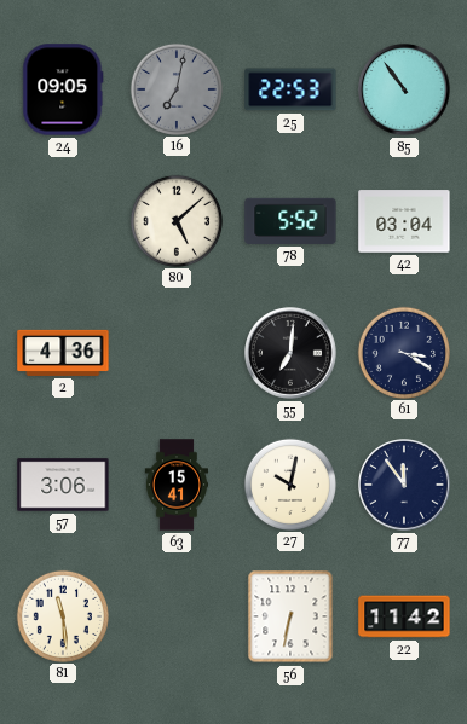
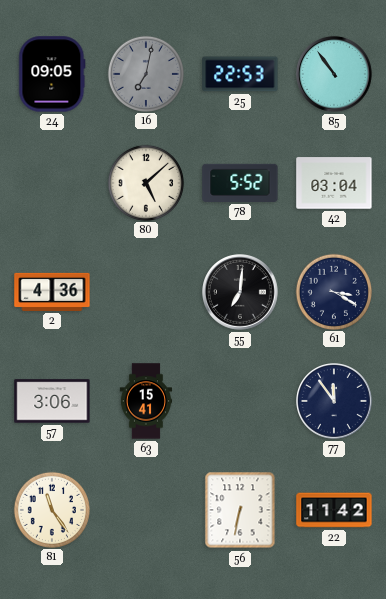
27: 10:02 -> none
81: 11:29 -> 11:24
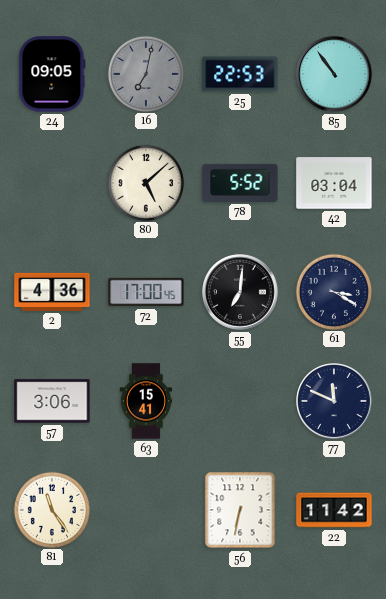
72: none -> 17:00
77: 11:54 -> 11:49
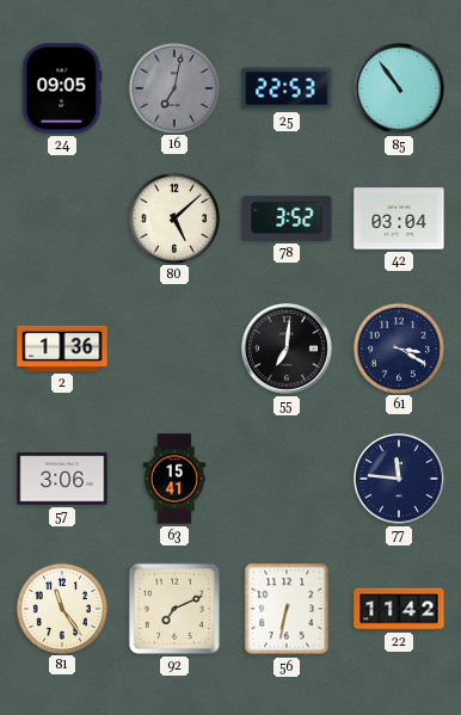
78: 5:52 -> 3:52
2: 4:36 -> 1:36
72: 17:00 -> none
77: 11:49 -> 11:46
92: none -> 7:11
